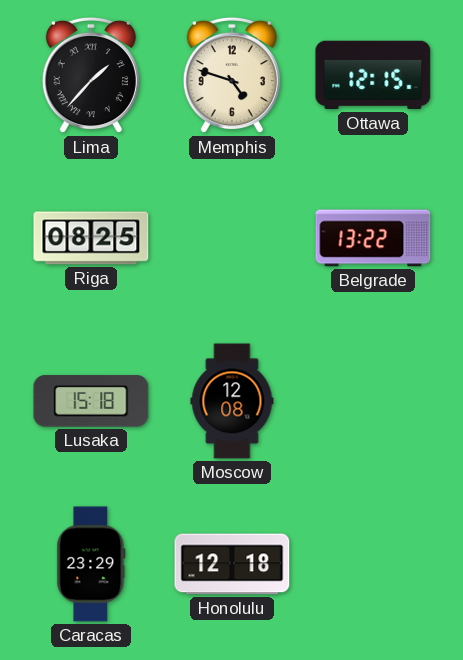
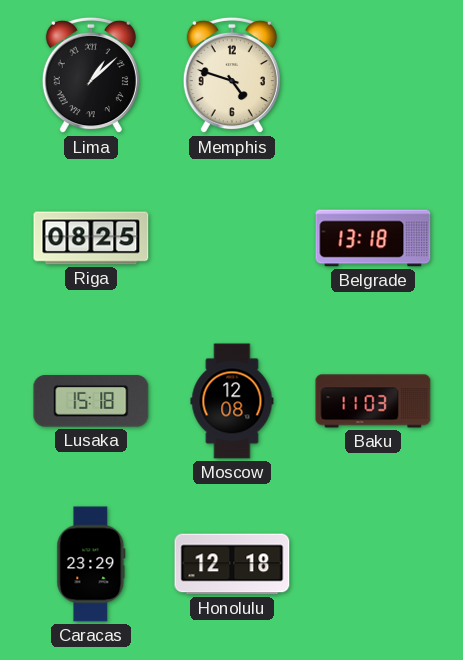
Lima: 1:37 -> 1:08
Ottawa: 12:15 -> none
Belgrade: 13:22 -> 13:18
Baku: none -> 11:03
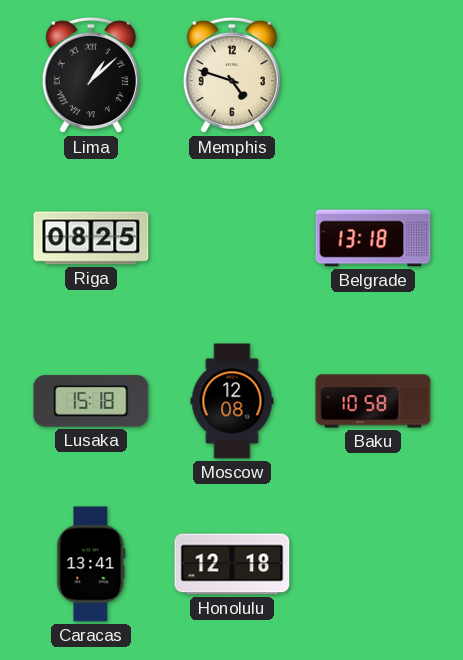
Baku: 11:03 -> 10:58
Caracas: 23:29 -> 13:41
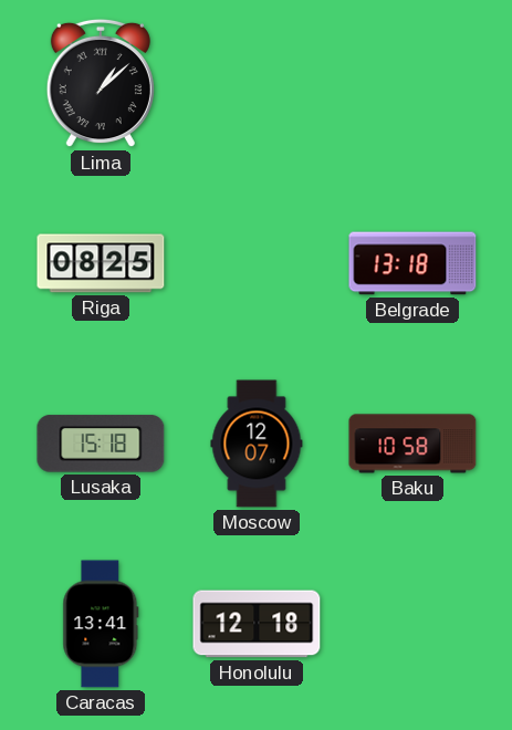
Memphis: 4:48 -> none
Moscow: 12:08 -> 12:07
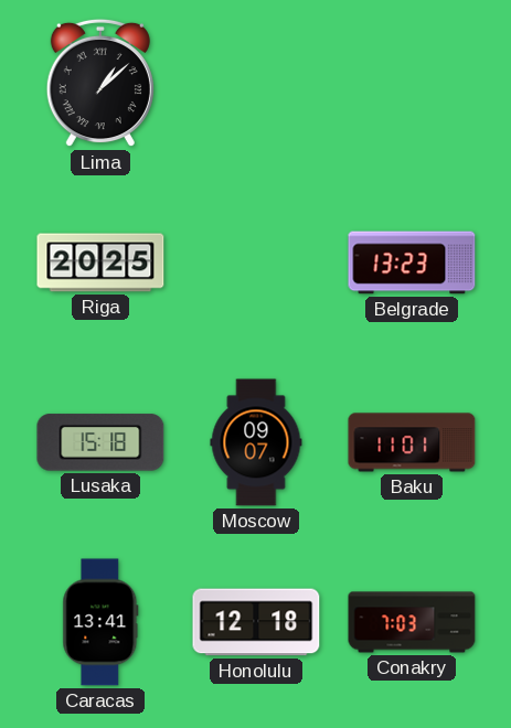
Riga: 08:25 -> 20:25
Belgrade: 13:18 -> 13:23
Moscow: 12:07 -> 09:07
Baku: 10:58 -> 11:01
Conakry: none -> 7:03
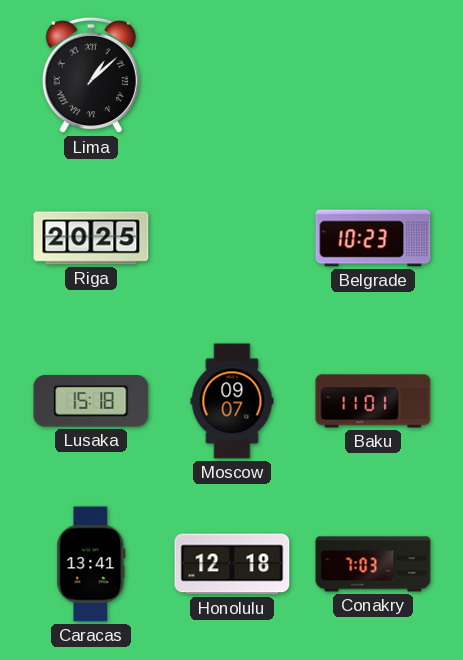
Belgrade: 13:23 -> 10:23
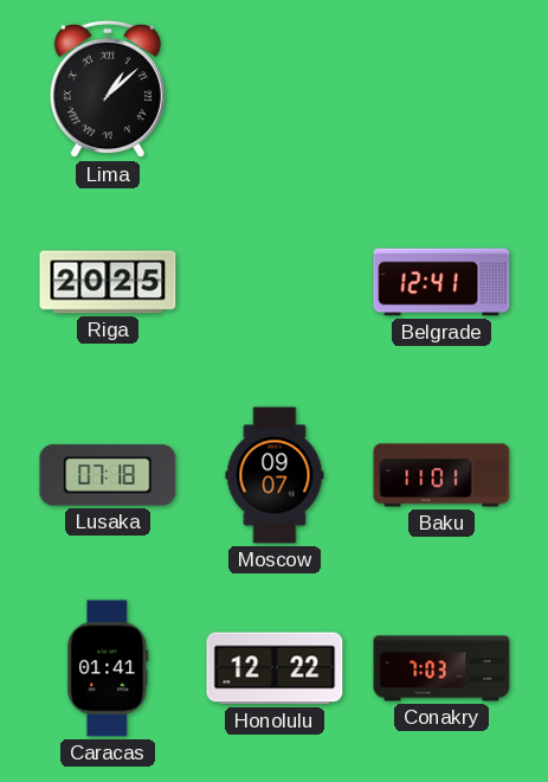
Belgrade: 10:23 -> 12:41
Lusaka: 15:18 -> 07:18
Caracas: 13:41 -> 01:41
Honolulu: 12:18 -> 12:22
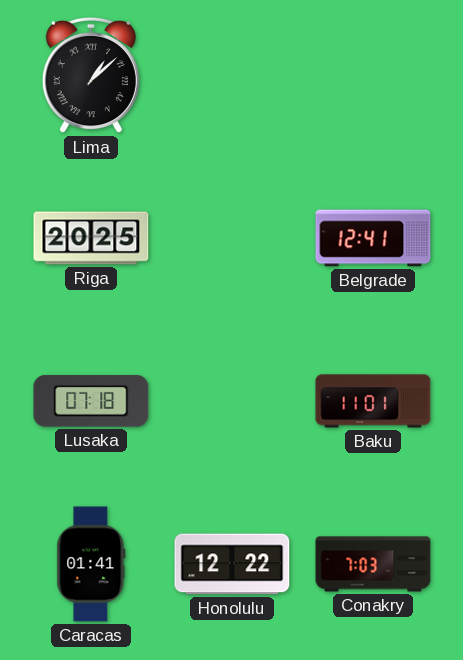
Moscow: 09:07 -> none
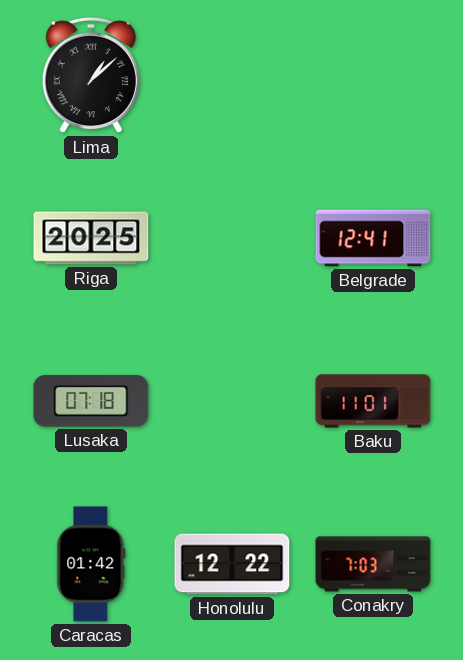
Caracas: 01:41 -> 01:42
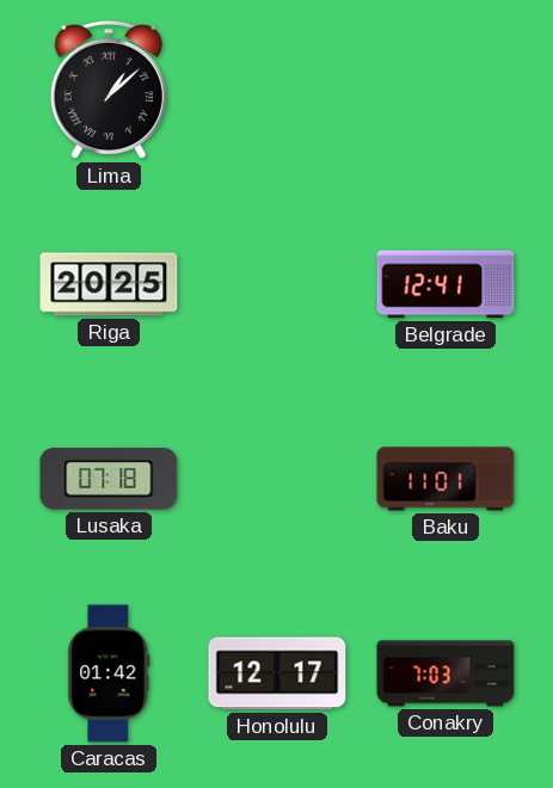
Honolulu: 12:22 -> 12:17
